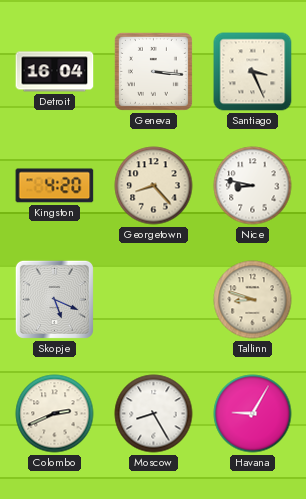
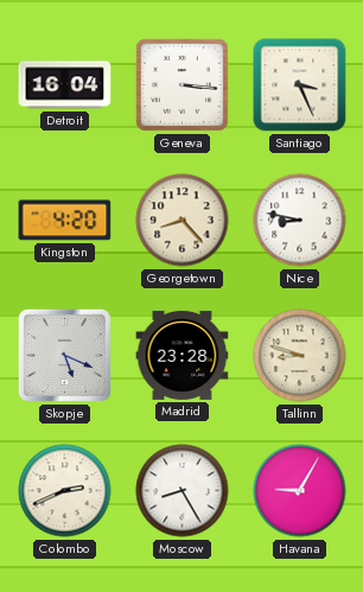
Madrid: none -> 23:28
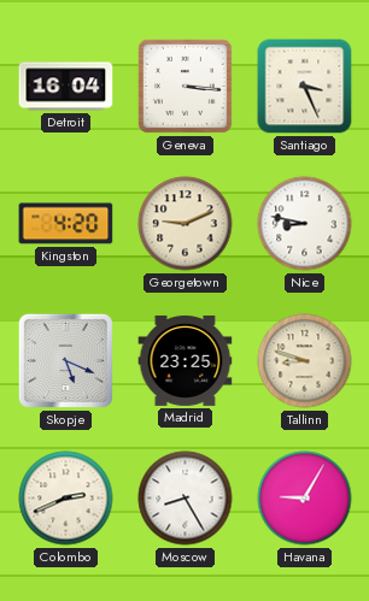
Georgetown: 8:23 -> 9:11
Madrid: 23:28 -> 23:25
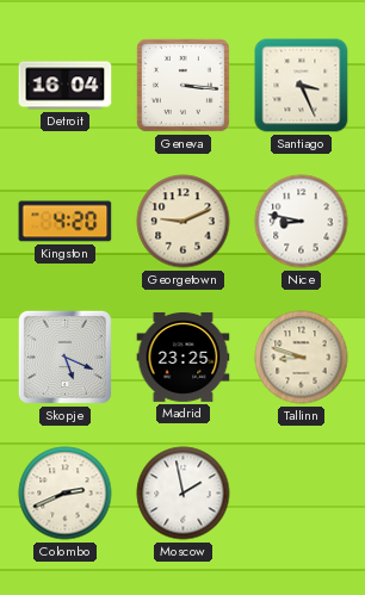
Moscow: 8:25 -> 1:58
Havana: 9:05 -> none
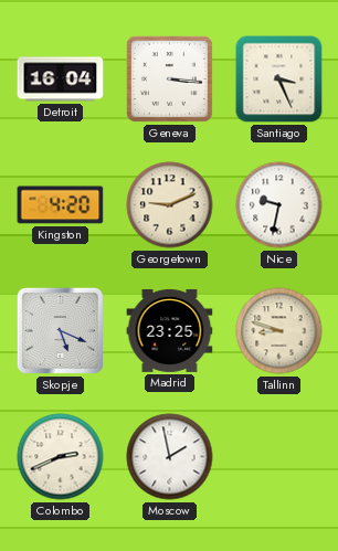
Nice: 8:47 -> 9:32
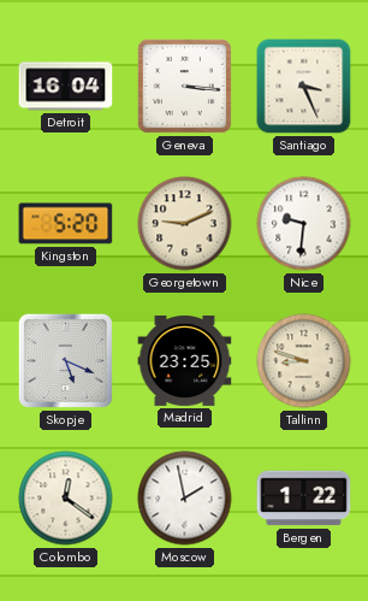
Kingston: 4:20 -> 5:20
Nice: 9:32 -> 9:31
Colombo: 2:41 -> 12:21
Bergen: none -> 1:22
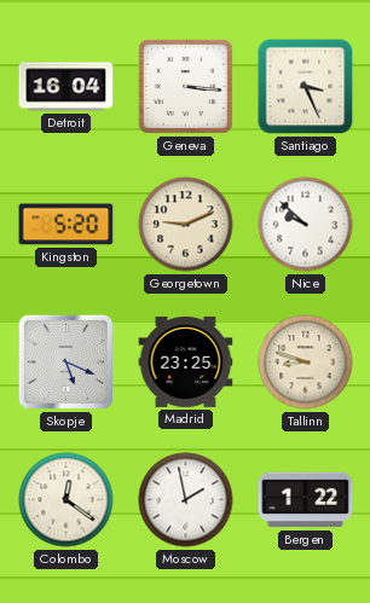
Nice: 9:31 -> 9:52
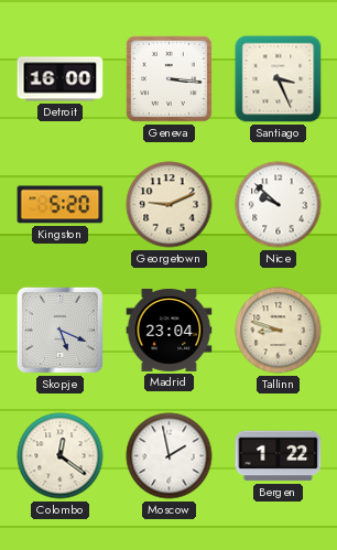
Detroit: 16:04 -> 16:00
Madrid: 23:25 -> 23:04
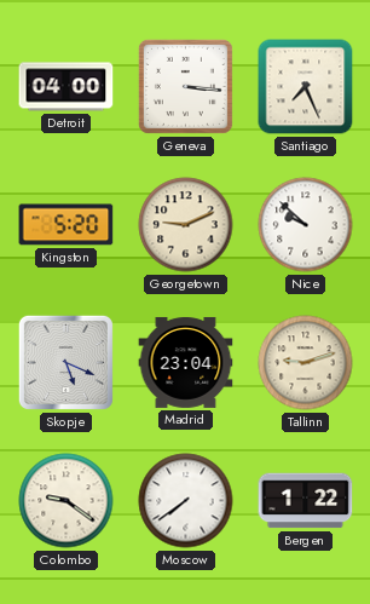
Detroit: 16:00 -> 04:00
Santiago: 3:26 -> 7:26
Tallinn: 8:48 -> 9:12
Colombo: 12:21 -> 9:21
Moscow: 1:58 -> 7:39
